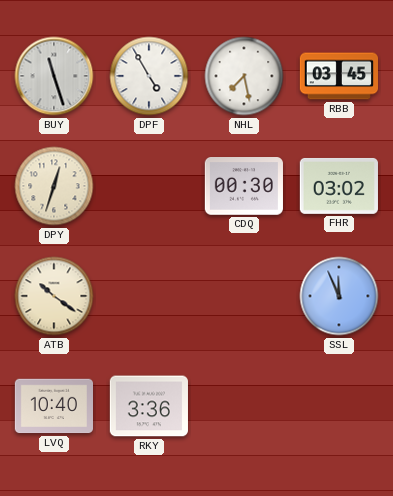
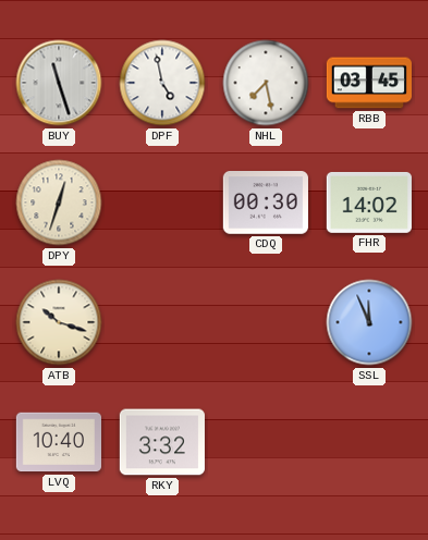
DPF: 4:55 -> 4:58
FHR: 03:02 -> 14:02
ATB: 10:21 -> 10:18
RKY: 3:36 -> 3:32
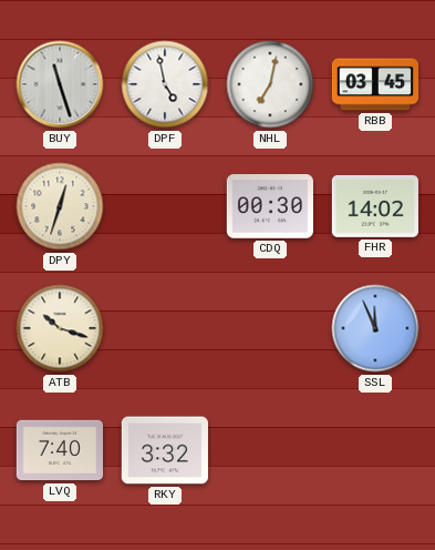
NHL: 7:28 -> 7:02
LVQ: 10:40 -> 7:40
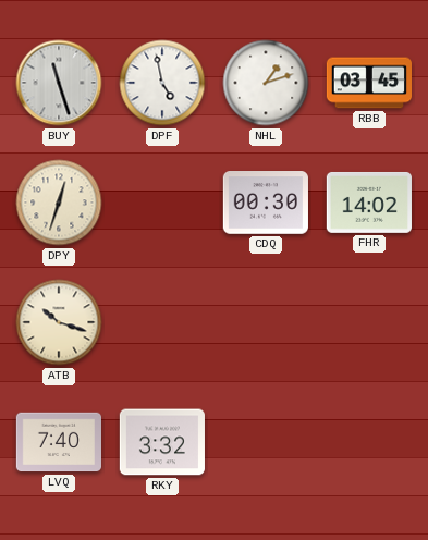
NHL: 7:02 -> 1:12
SSL: 11:56 -> none
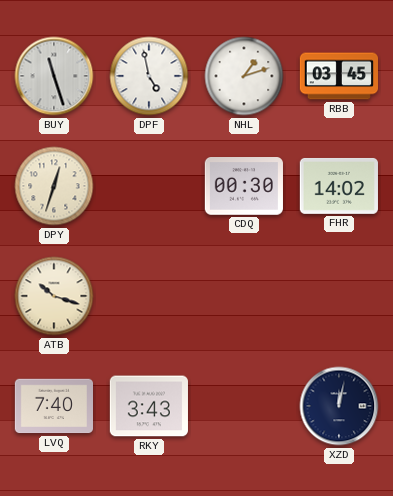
RKY: 3:32 -> 3:43
XZD: none -> 12:02
